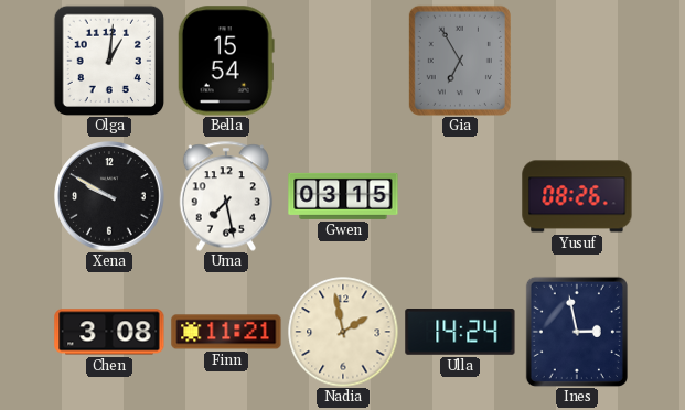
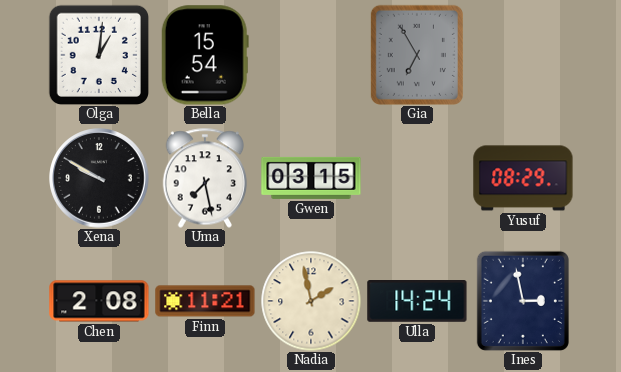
Yusuf: 08:26 -> 08:29
Chen: 3:08 -> 2:08
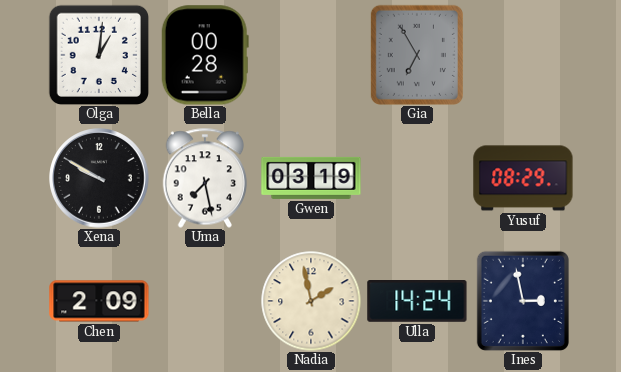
Bella: 15:54 -> 00:28
Gwen: 03:15 -> 03:19
Chen: 2:08 -> 2:09
Finn: 11:21 -> none
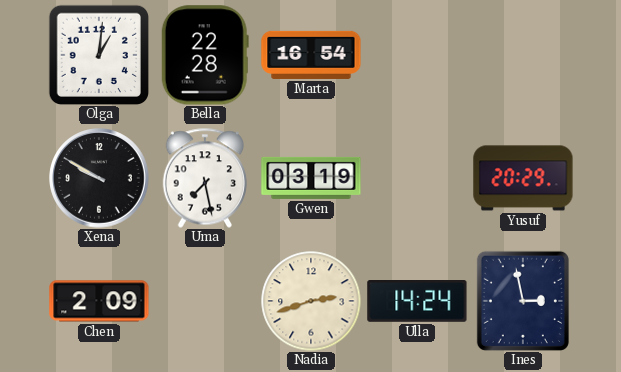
Bella: 00:28 -> 22:28
Marta: none -> 16:54
Gia: 6:55 -> none
Yusuf: 08:29 -> 20:29
Nadia: 1:58 -> 2:42
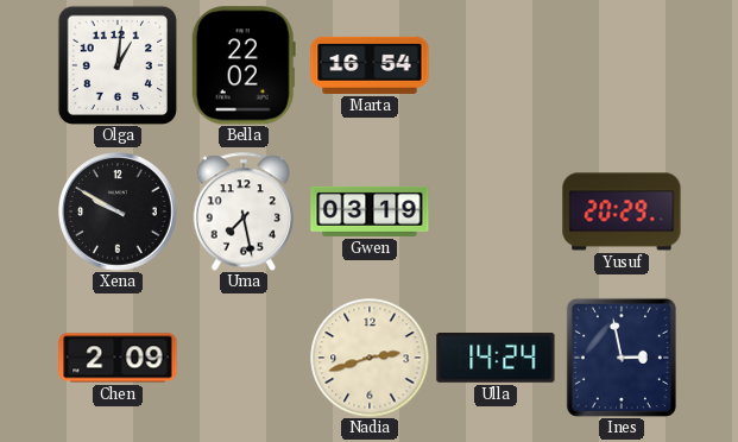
Bella: 22:28 -> 22:02
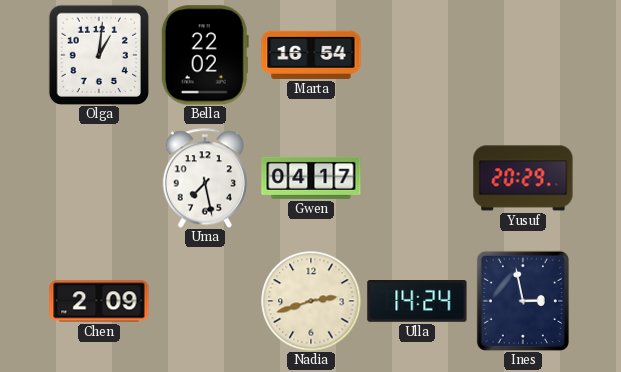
Xena: 9:50 -> none
Gwen: 03:19 -> 04:17
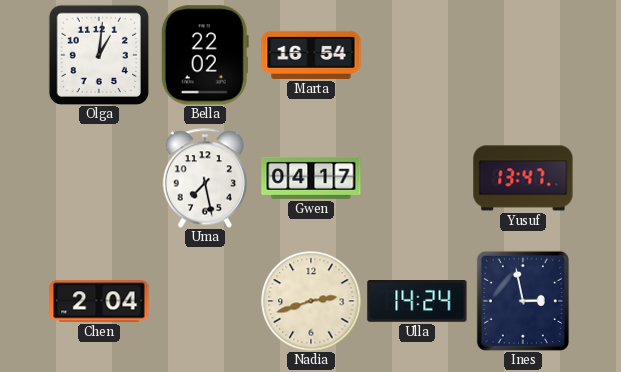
Yusuf: 20:29 -> 13:47
Chen: 2:09 -> 2:04
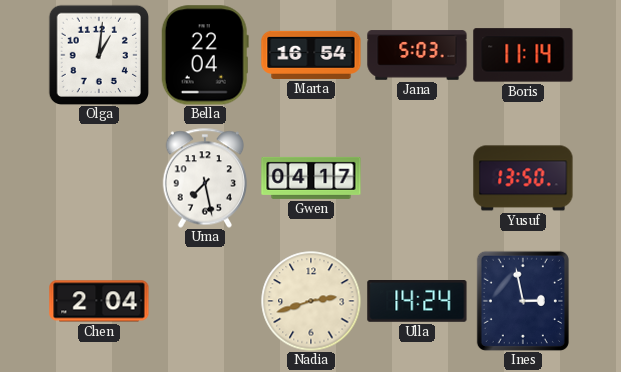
Bella: 22:02 -> 22:04
Jana: none -> 5:03
Boris: none -> 11:14
Yusuf: 13:47 -> 13:50
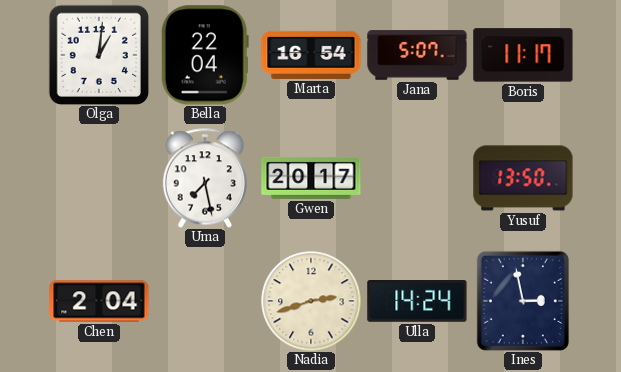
Jana: 5:03 -> 5:07
Boris: 11:14 -> 11:17
Gwen: 04:17 -> 20:17
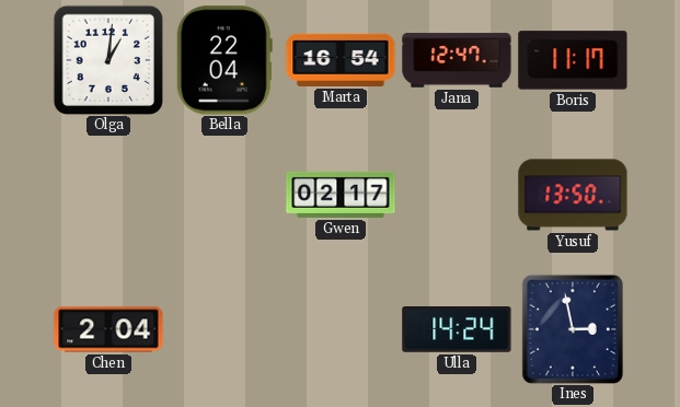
Jana: 5:07 -> 12:47
Uma: 7:28 -> none
Gwen: 20:17 -> 02:17
Nadia: 2:42 -> none
